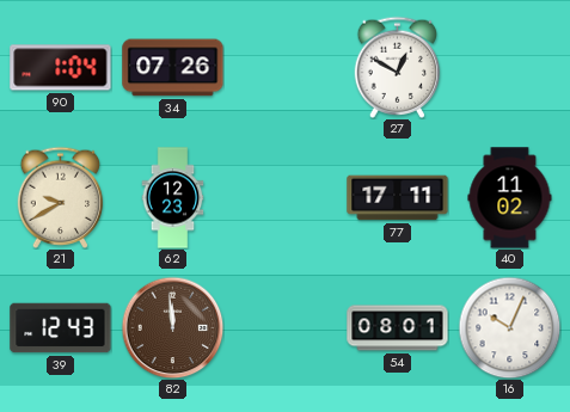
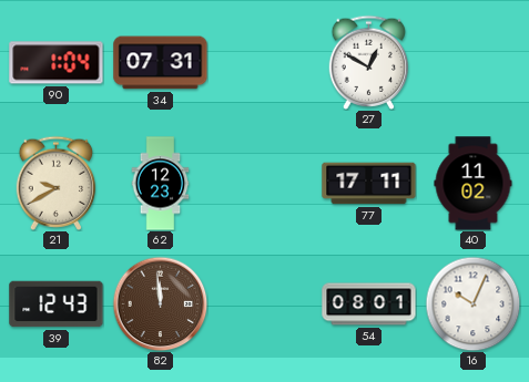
34: 07:26 -> 07:31
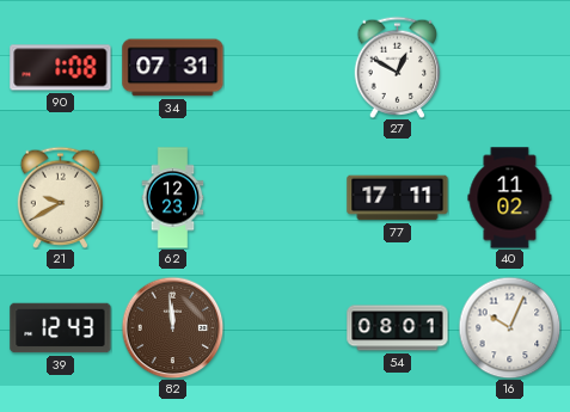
90: 1:04 -> 1:08
